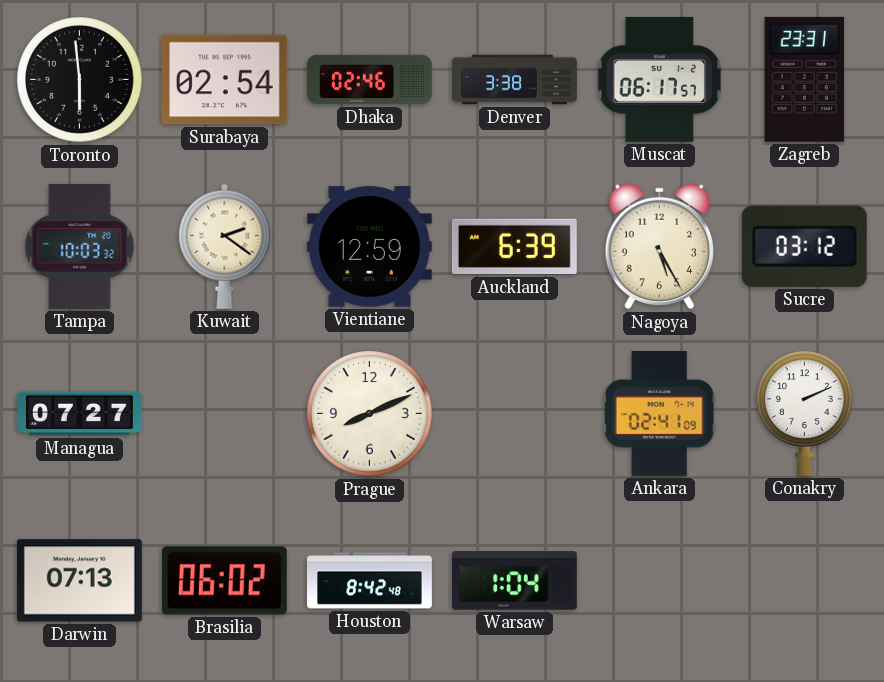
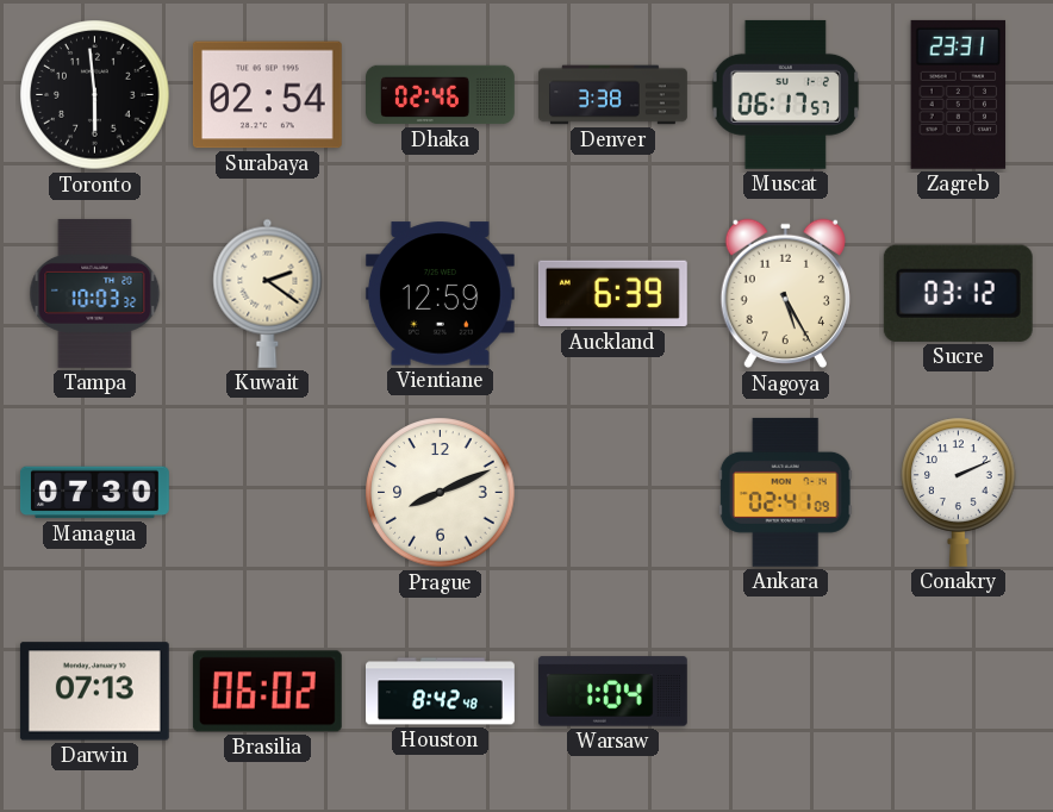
Managua: 07:27 -> 07:30
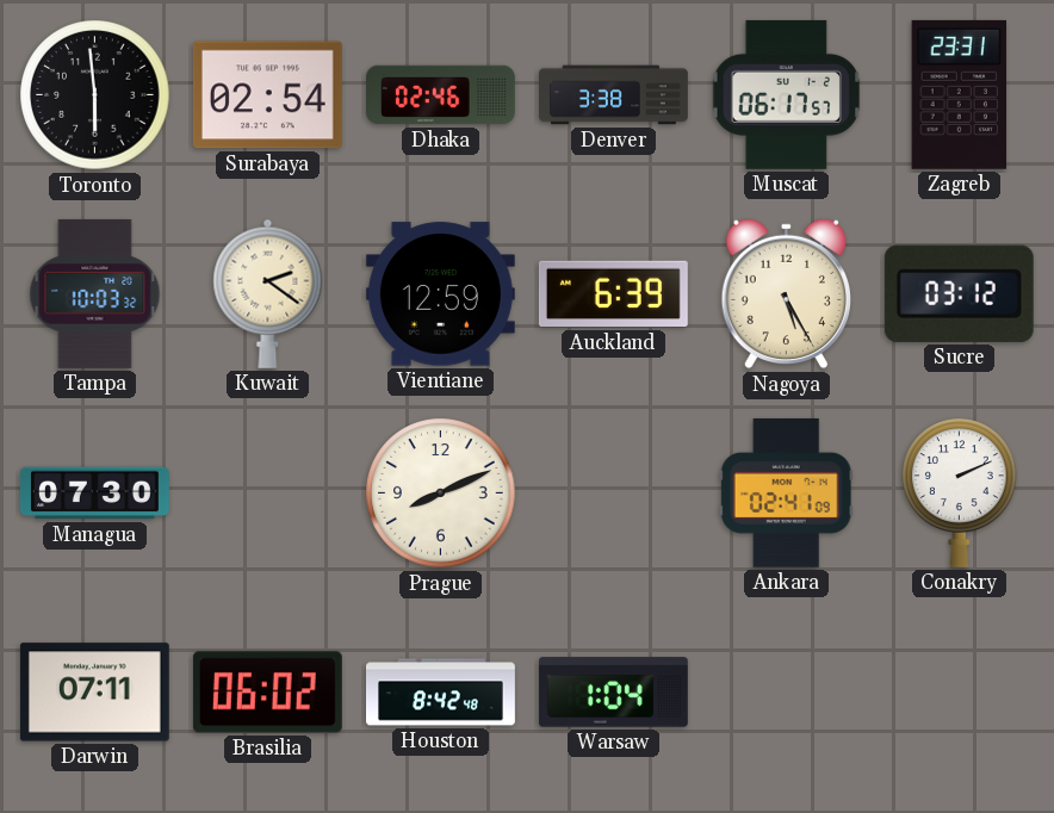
Darwin: 07:13 -> 07:11
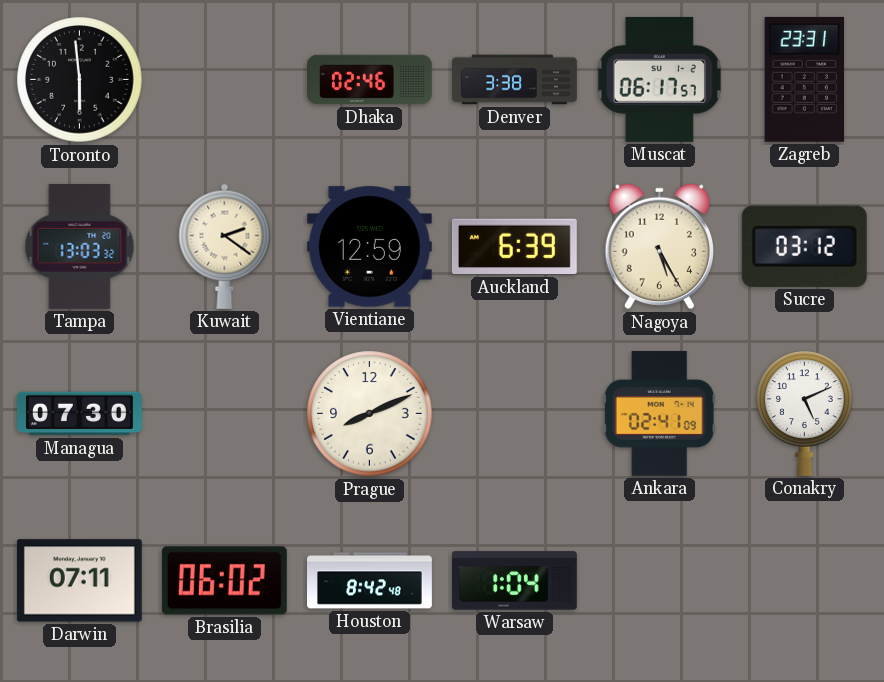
Surabaya: 02:54 -> none
Tampa: 10:03 -> 13:03
Conakry: 2:11 -> 5:11
